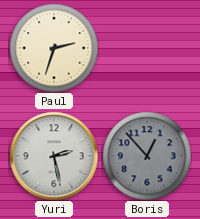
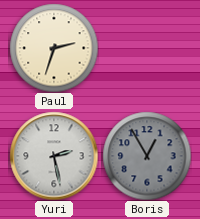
Boris: 12:53 -> 12:55
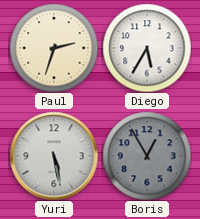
Diego: none -> 5:35
Yuri: 2:28 -> 5:28
